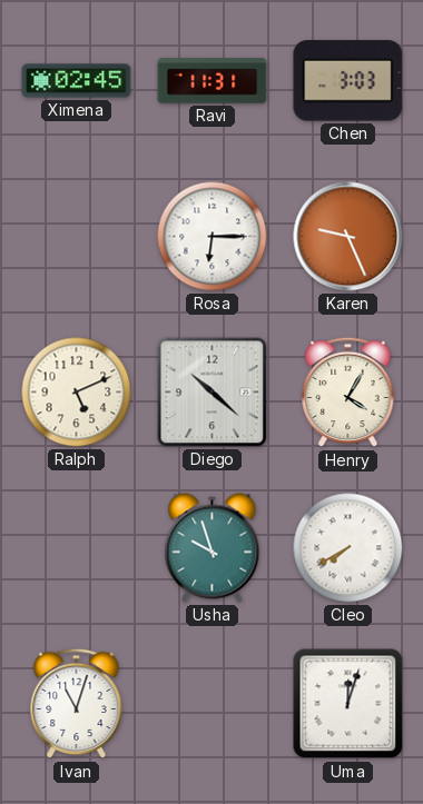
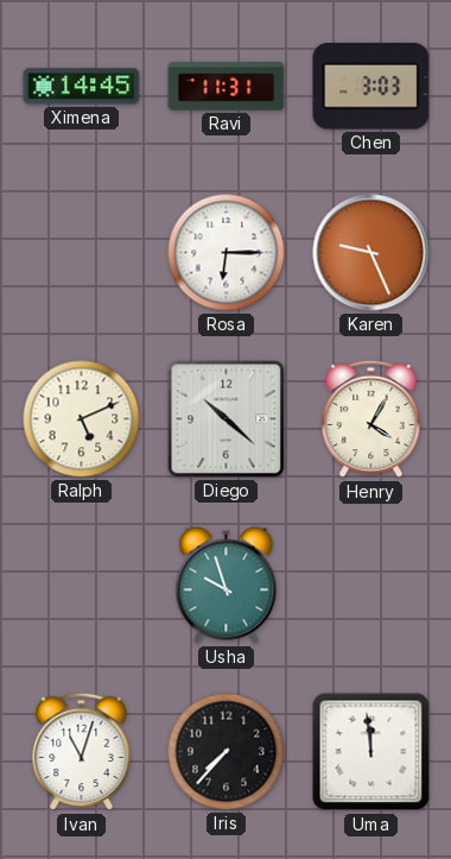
Ximena: 02:45 -> 14:45
Cleo: 7:40 -> none
Iris: none -> 7:37
Uma: 12:03 -> 11:59
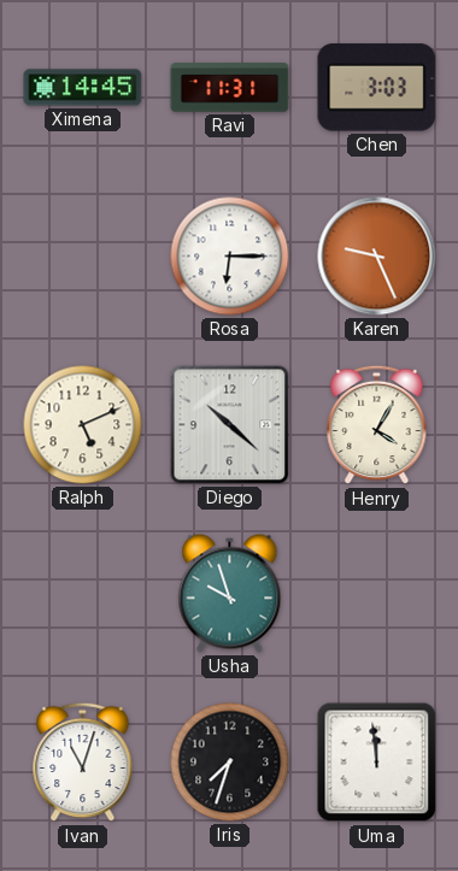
Iris: 7:37 -> 7:33
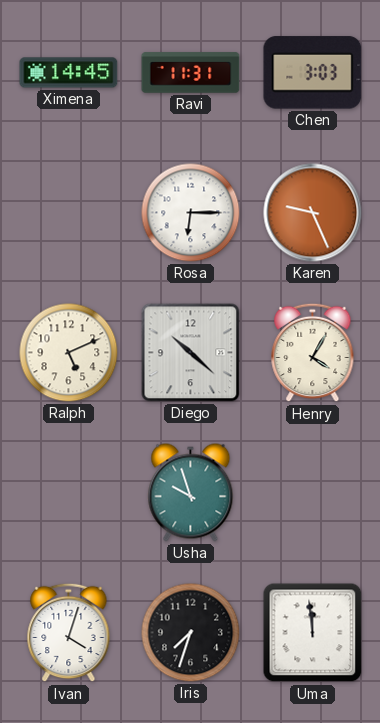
Ivan: 11:03 -> 4:03
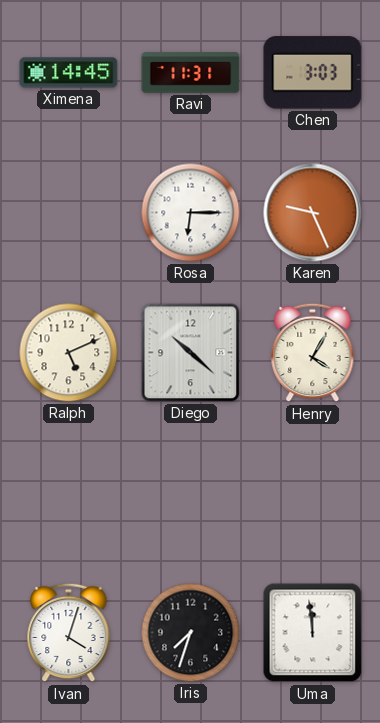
Usha: 9:57 -> none
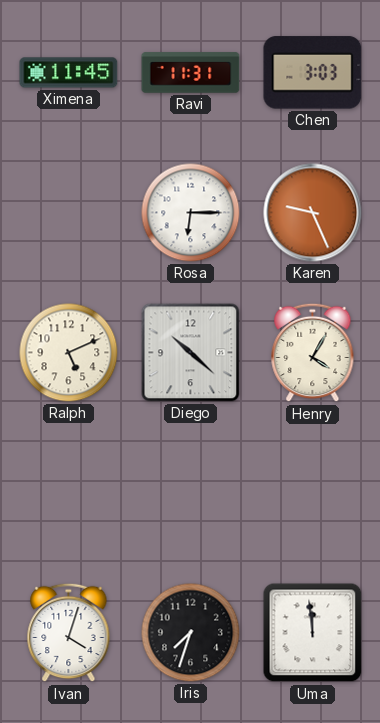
Ximena: 14:45 -> 11:45
